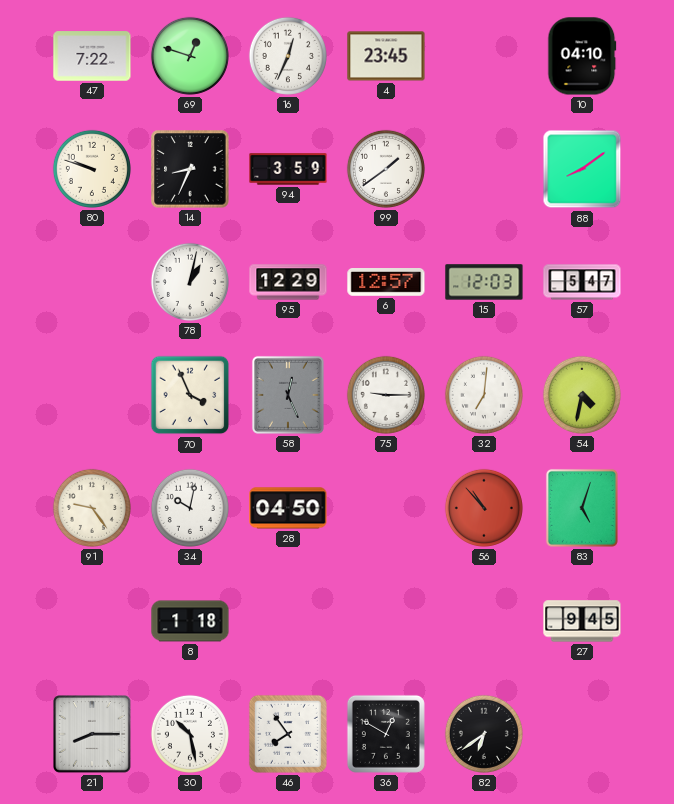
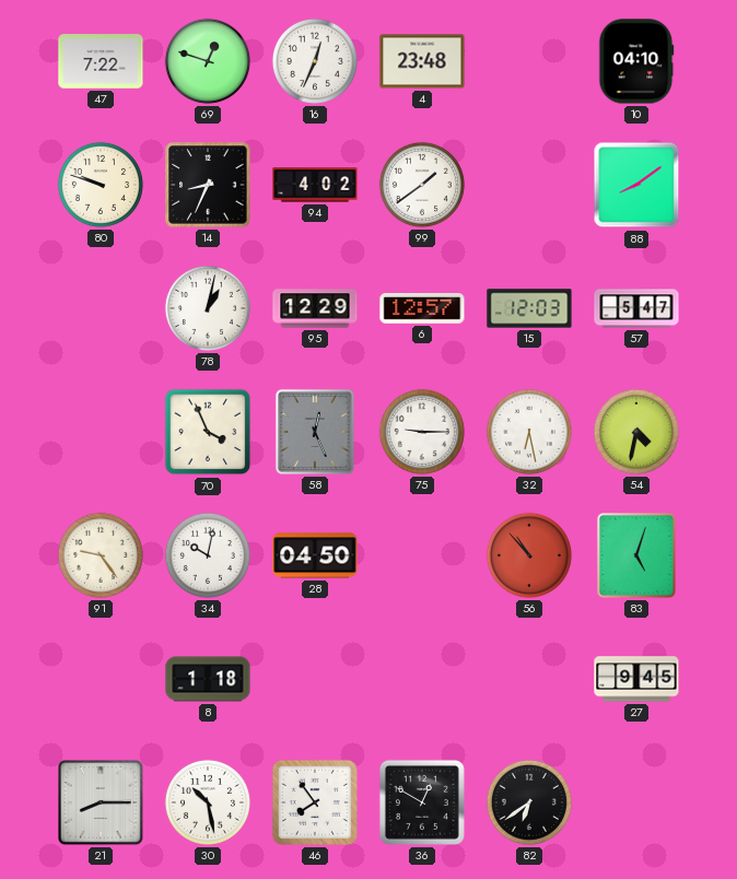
4: 23:45 -> 23:48
94: 3:59 -> 4:02
32: 7:01 -> 6:28
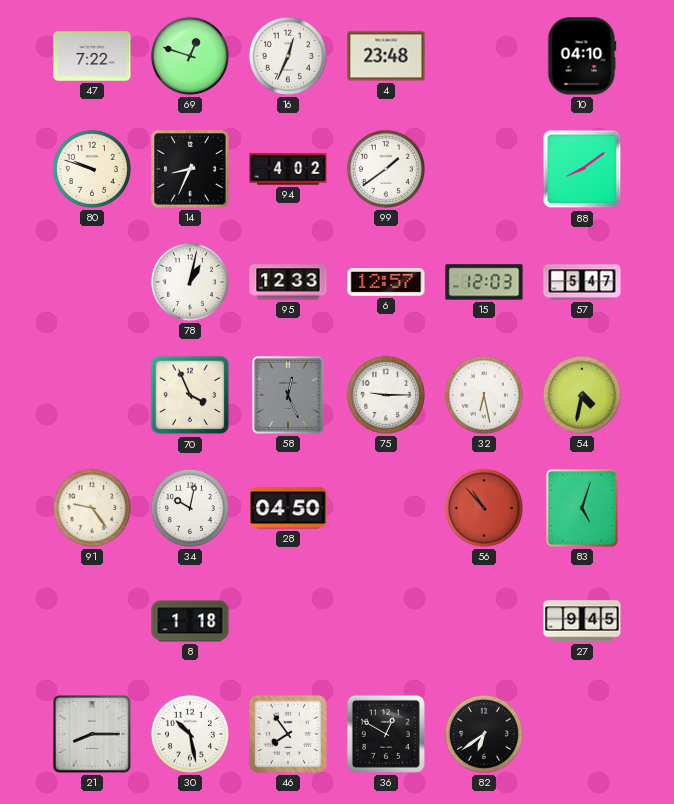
95: 12:29 -> 12:33
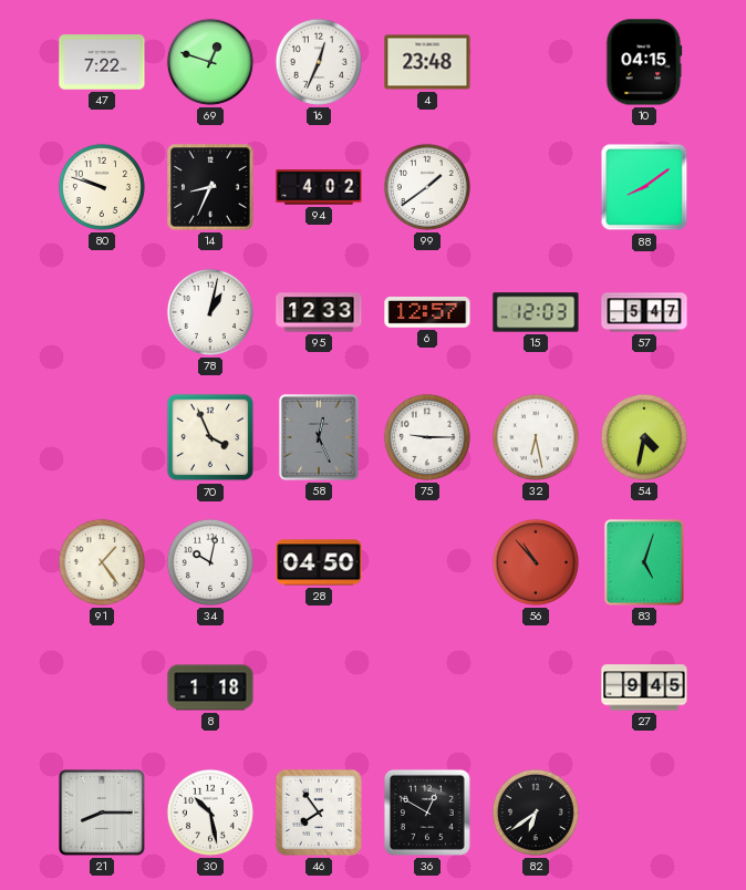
10: 04:10 -> 04:15
91: 9:24 -> 1:24
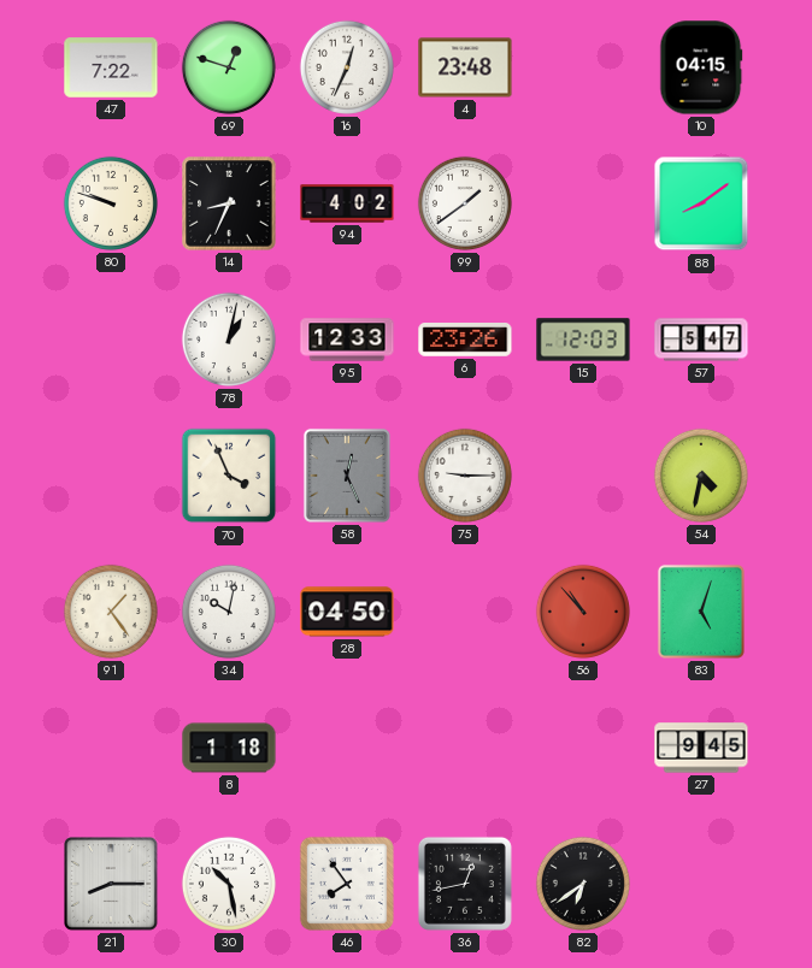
6: 12:57 -> 23:26
32: 6:28 -> none
36: 12:50 -> 12:43
